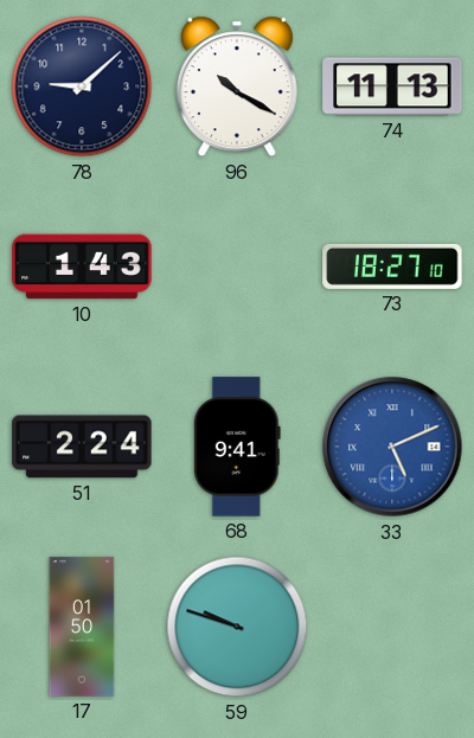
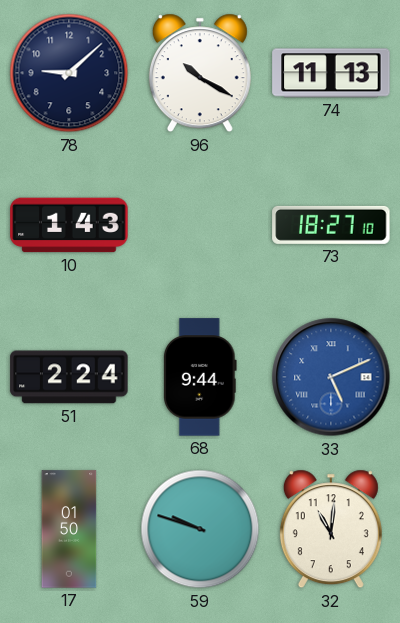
68: 9:41 -> 9:44
32: none -> 11:01
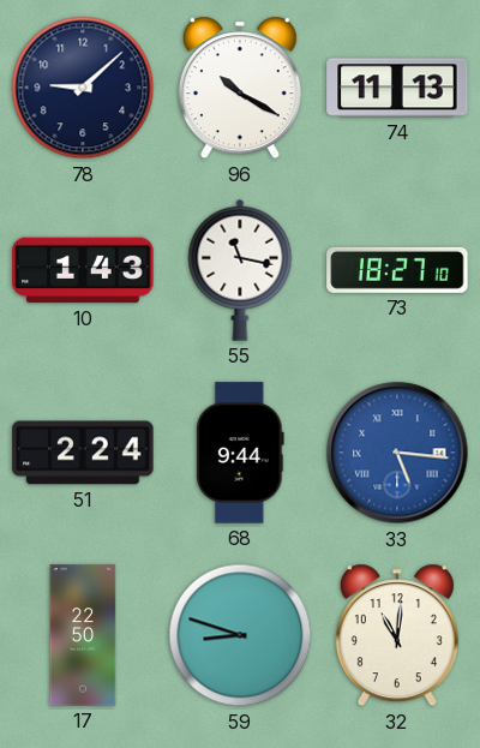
55: none -> 11:17
33: 5:11 -> 5:16
17: 01:50 -> 22:50
59: 9:48 -> 8:48
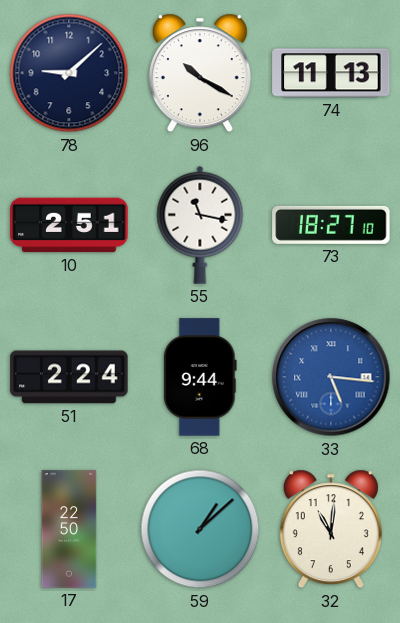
10: 1:43 -> 2:51
59: 8:48 -> 1:08
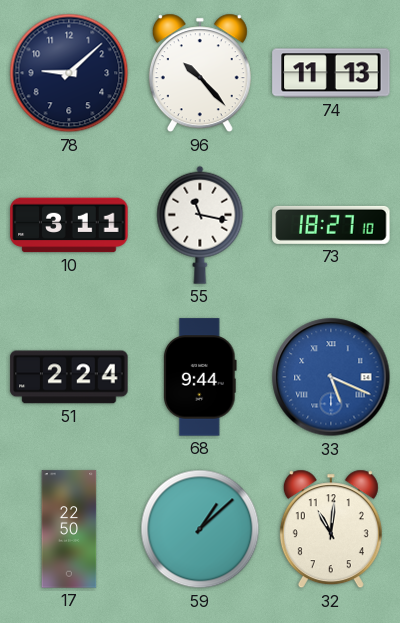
96: 10:20 -> 10:23
10: 2:51 -> 3:11
33: 5:16 -> 5:19
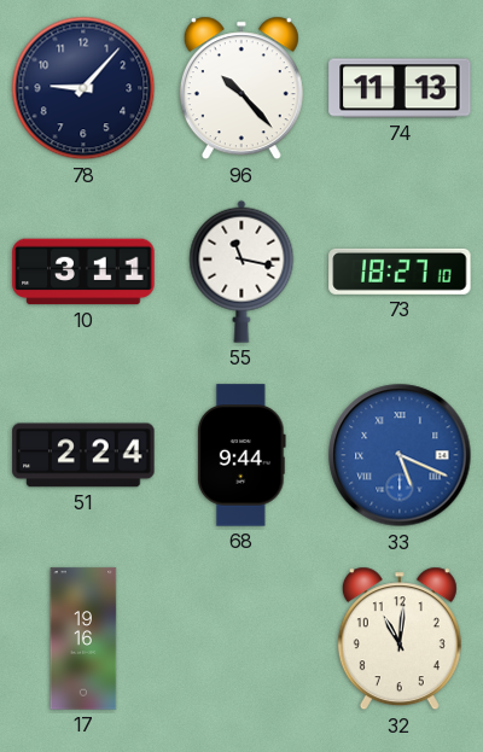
78: 9:08 -> 9:07
17: 22:50 -> 19:16
59: 1:08 -> none
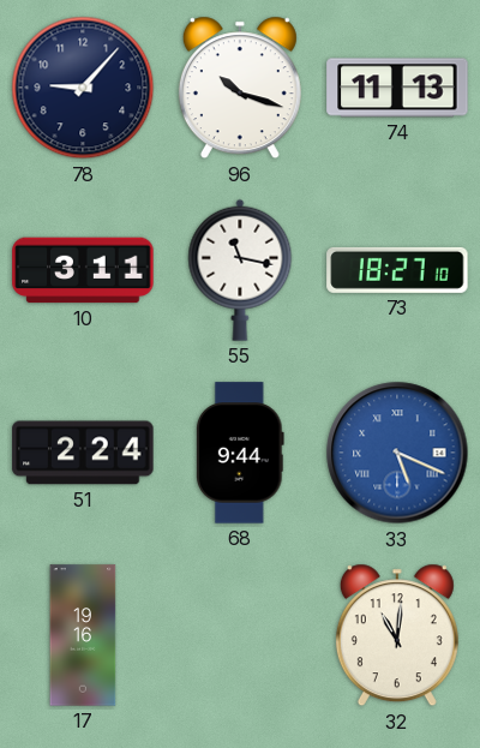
96: 10:23 -> 10:18
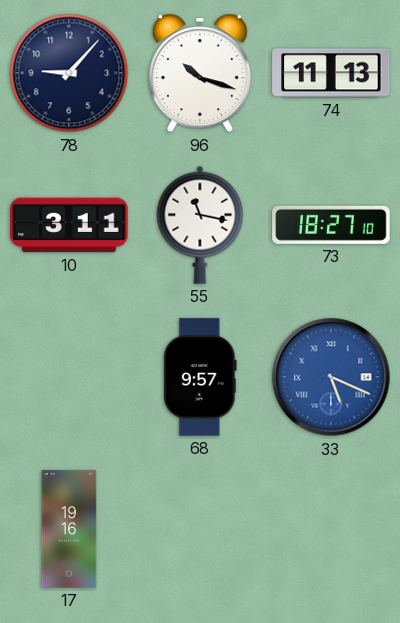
51: 2:24 -> none
68: 9:44 -> 9:57
32: 11:01 -> none
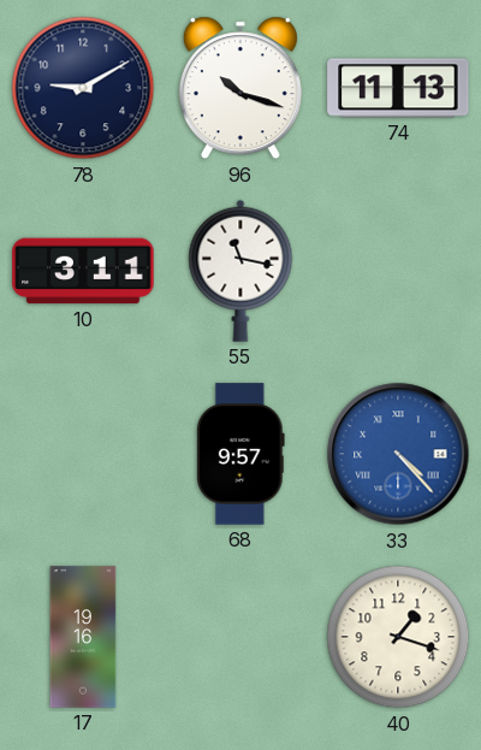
78: 9:07 -> 9:10
73: 18:27 -> none
33: 5:19 -> 4:23
40: none -> 1:18
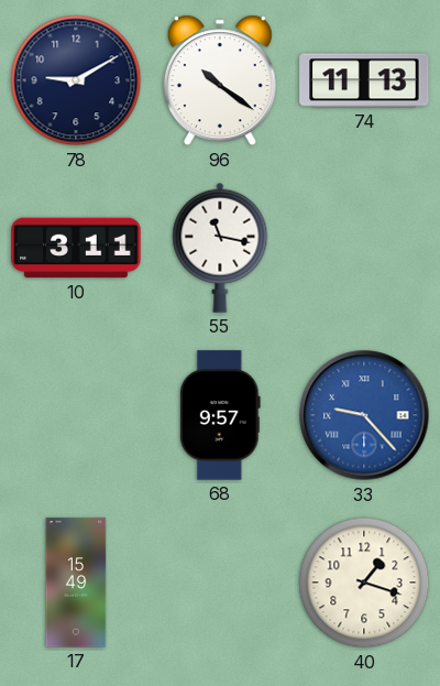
96: 10:18 -> 10:21
33: 4:23 -> 9:23
17: 19:16 -> 15:49
